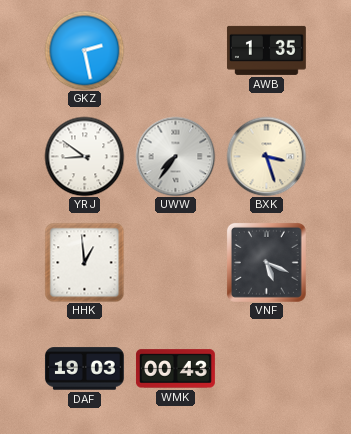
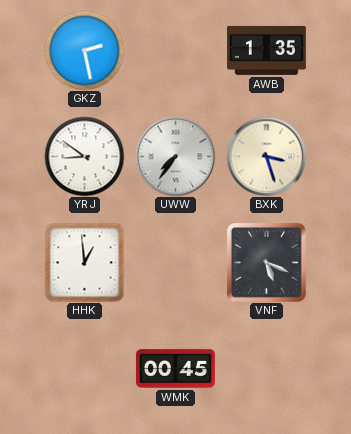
DAF: 19:03 -> none
WMK: 00:43 -> 00:45
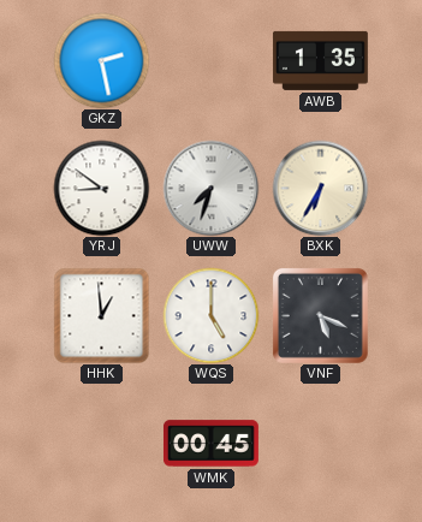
UWW: 7:36 -> 7:33
BXK: 3:27 -> 6:35
WQS: none -> 5:00
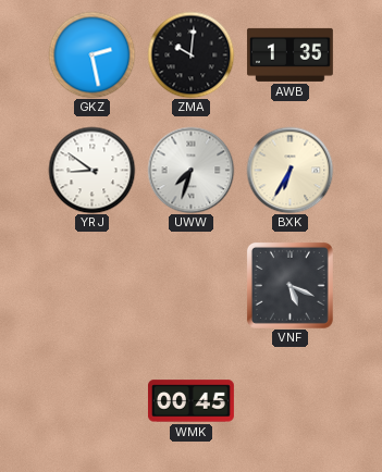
ZMA: none -> 10:01
HHK: 12:59 -> none
WQS: 5:00 -> none
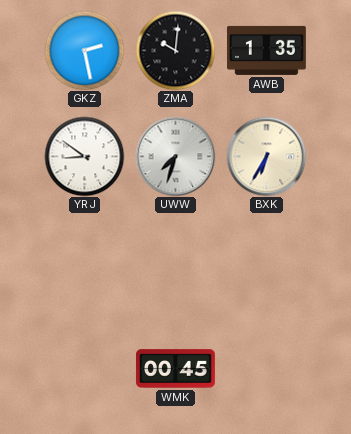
VNF: 5:19 -> none
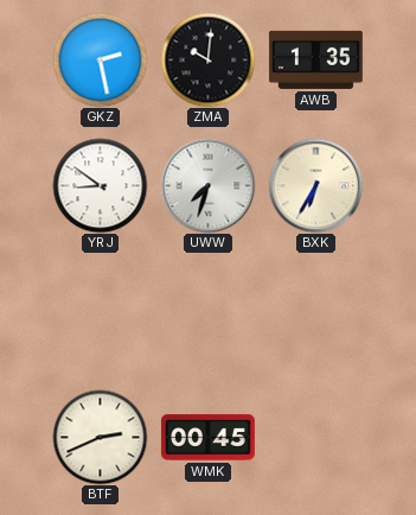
BTF: none -> 2:41
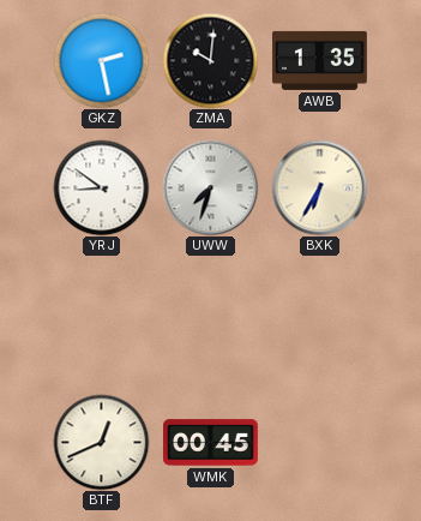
BTF: 2:41 -> 12:41
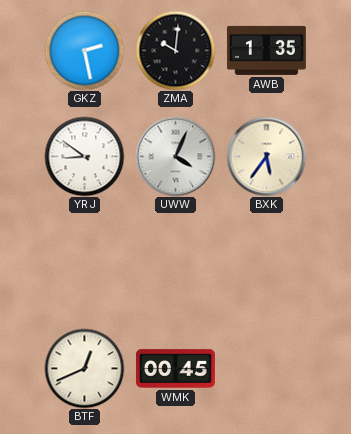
UWW: 7:33 -> 4:04
BXK: 6:35 -> 5:36
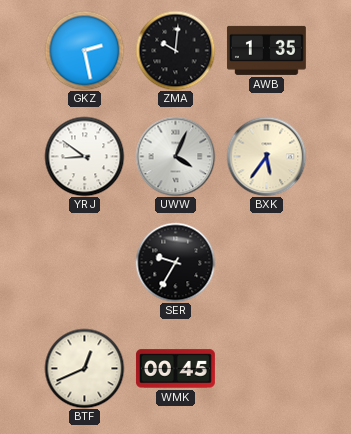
SER: none -> 9:35
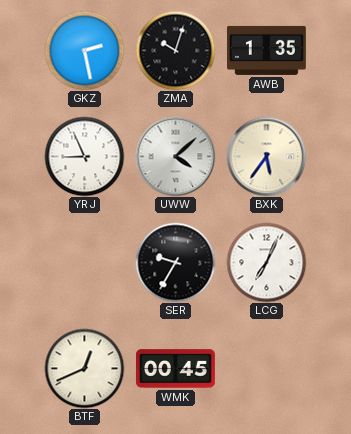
ZMA: 10:01 -> 10:03
YRJ: 8:51 -> 8:56
UWW: 4:04 -> 4:08
LCG: none -> 7:04
